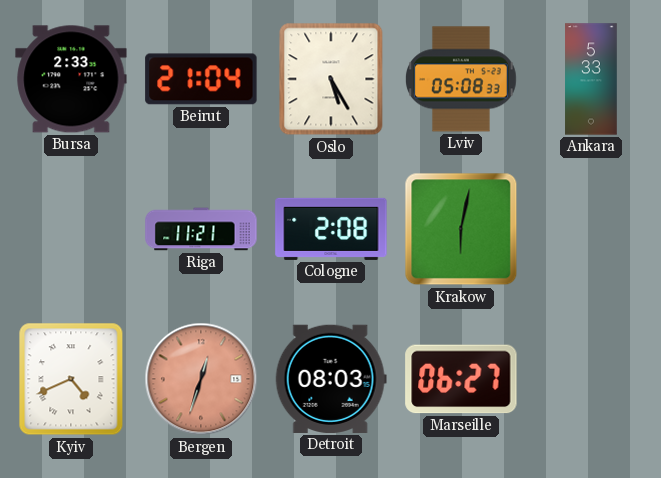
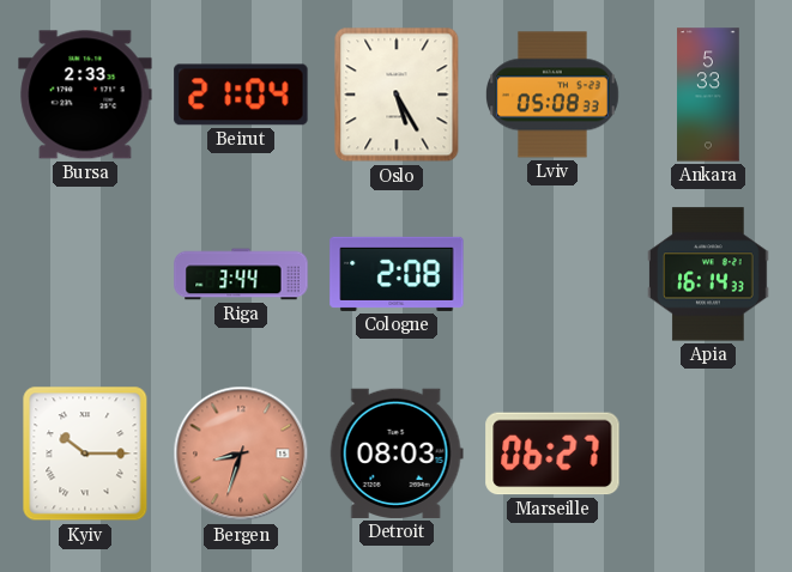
Riga: 11:21 -> 3:44
Krakow: 6:02 -> none
Apia: none -> 16:14
Kyiv: 4:41 -> 10:15
Bergen: 12:33 -> 8:33
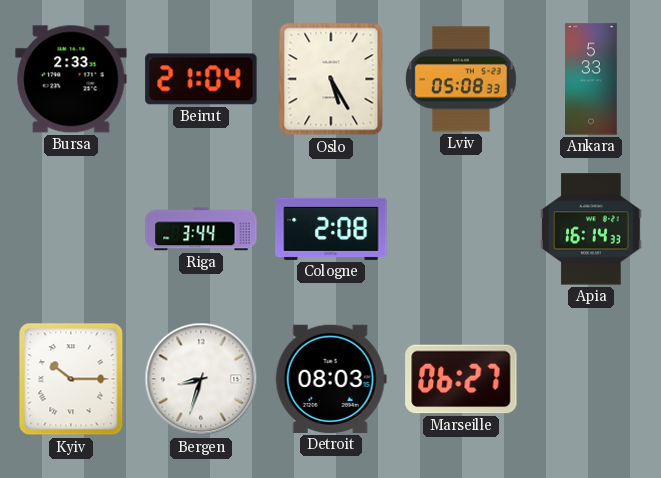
Bergen dial: salmon -> white
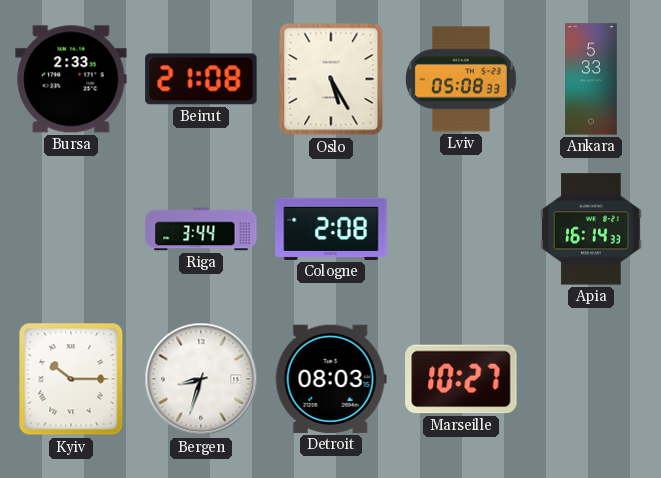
Beirut: 21:04 -> 21:08
Marseille: 06:27 -> 10:27
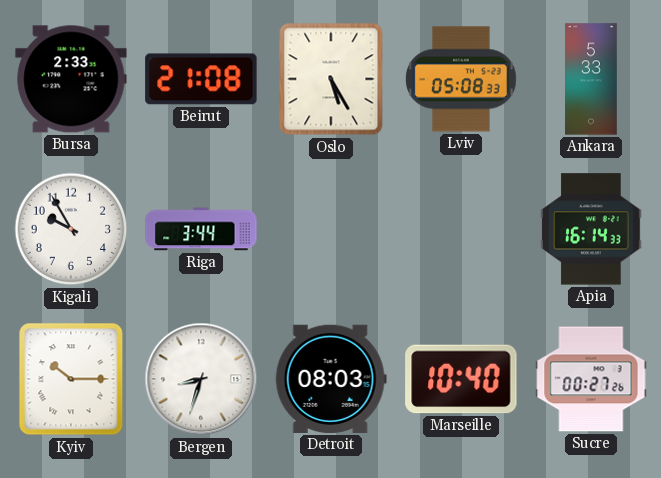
Kigali: none -> 9:55
Cologne: 2:08 -> none
Marseille: 10:27 -> 10:40
Sucre: none -> 00:27
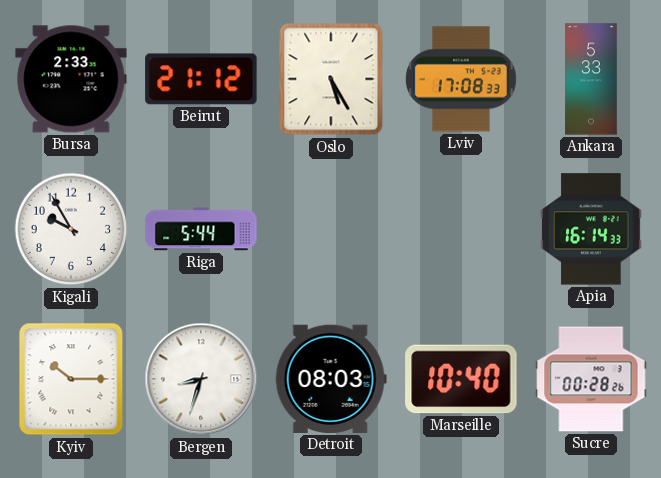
Beirut: 21:08 -> 21:12
Lviv: 05:08 -> 17:08
Riga: 3:44 -> 5:44
Sucre: 00:27 -> 00:28
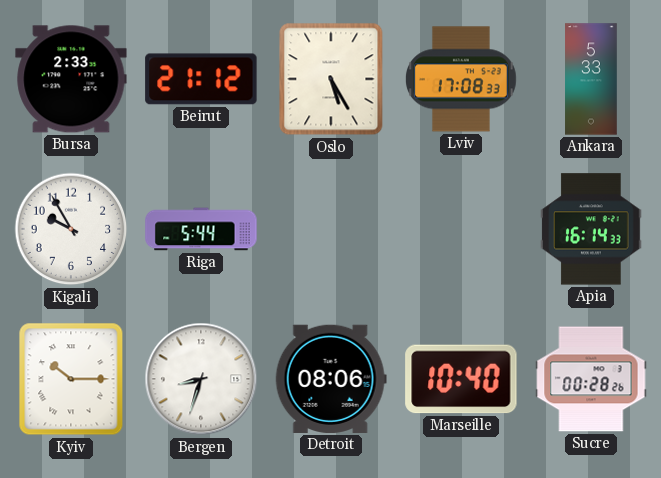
Detroit: 08:03 -> 08:06
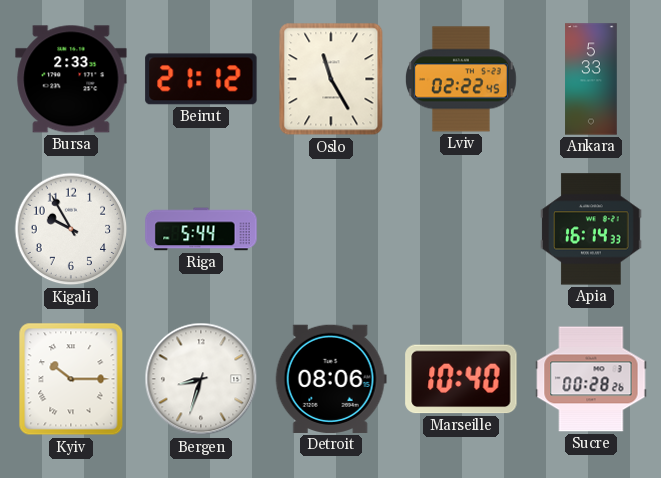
Oslo: 5:25 -> 11:25
Lviv: 17:08 -> 02:22
